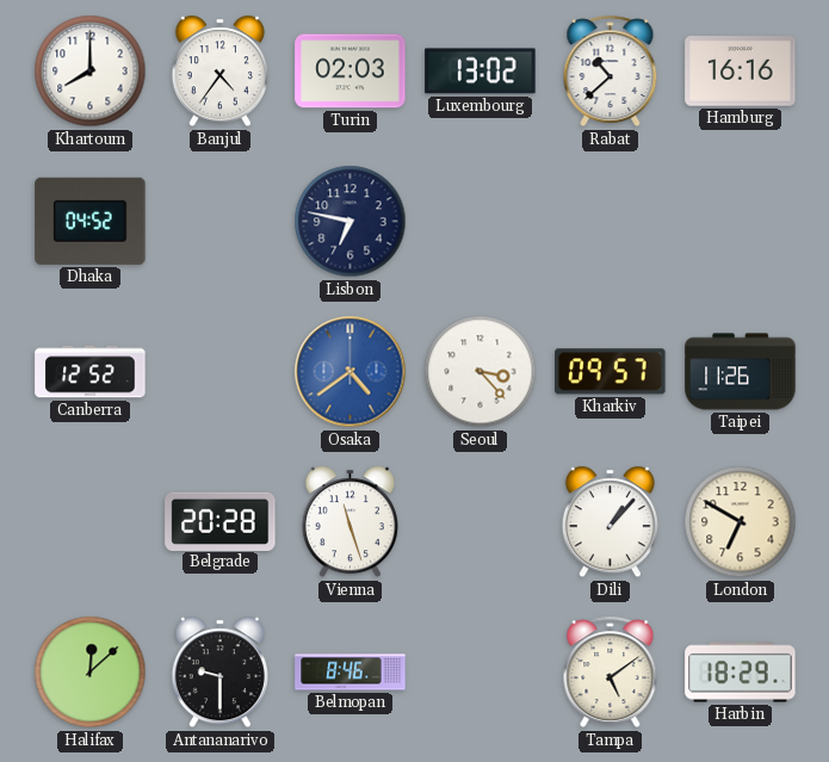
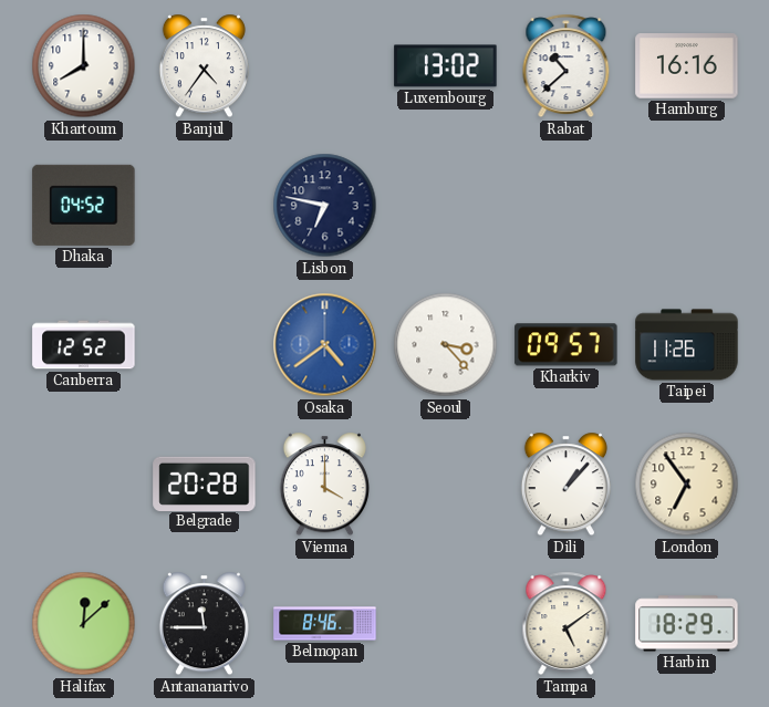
Turin: 02:03 -> none
Vienna: 11:27 -> 4:00
London: 6:50 -> 6:54
Antananarivo: 9:30 -> 11:45
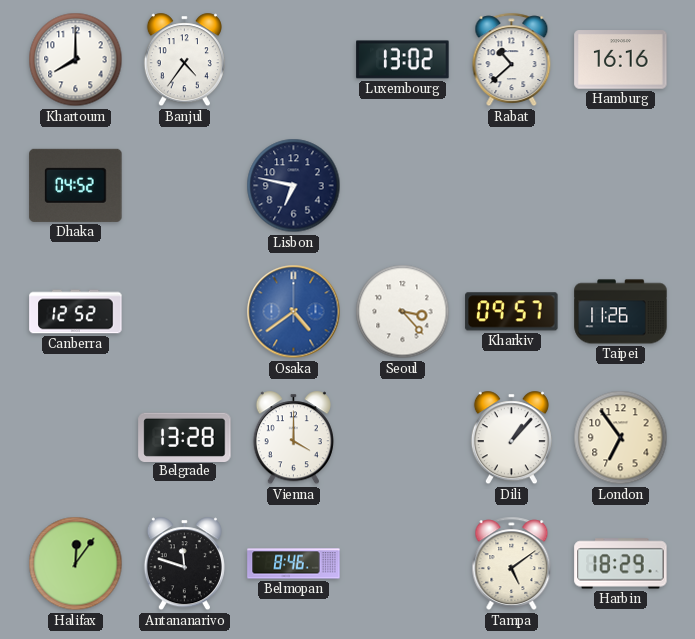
Belgrade: 20:28 -> 13:28
Halifax: 12:08 -> 12:06
Antananarivo: 11:45 -> 11:48
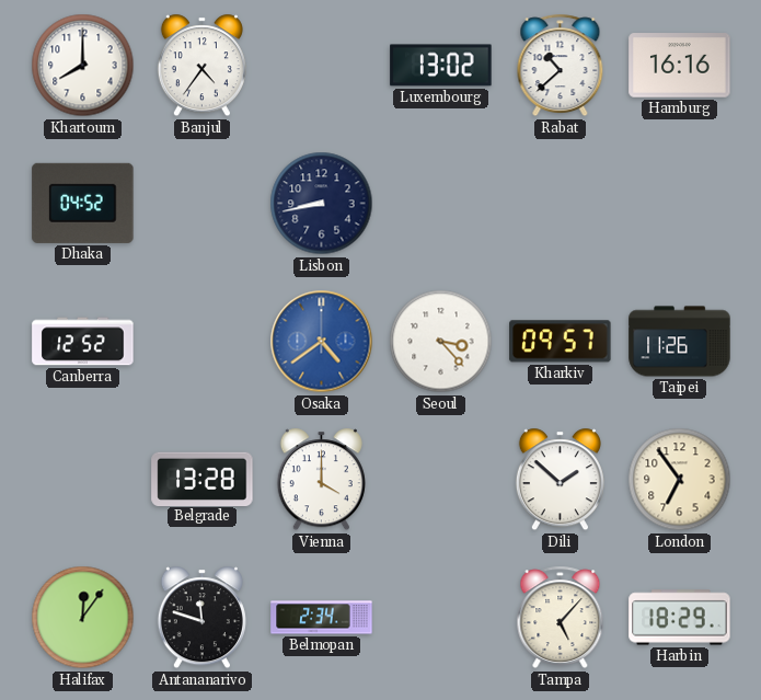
Lisbon: 6:47 -> 8:43
Dili: 1:07 -> 1:52
Belmopan: 8:46 -> 2:34
Tampa: 5:09 -> 5:07
